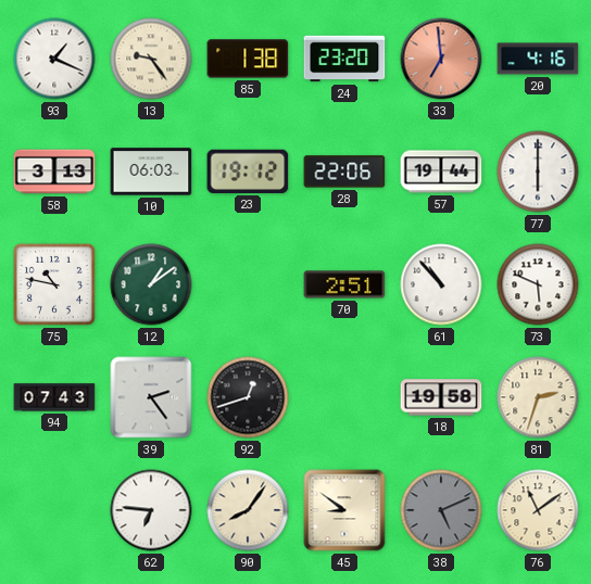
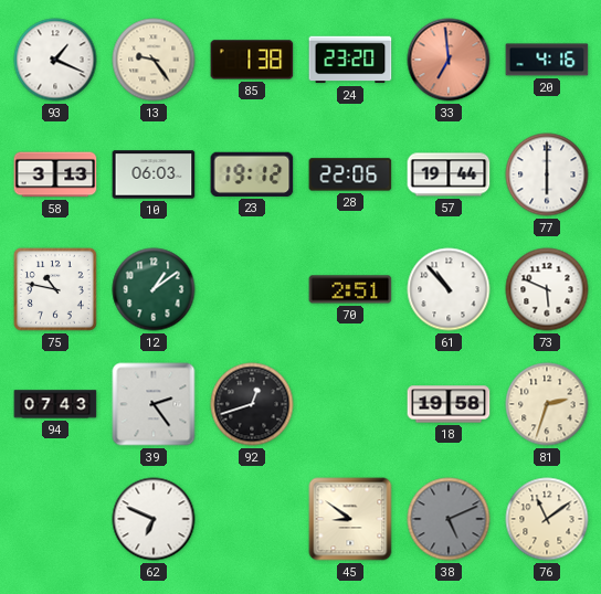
62: 6:46 -> 6:49
90: 8:06 -> none
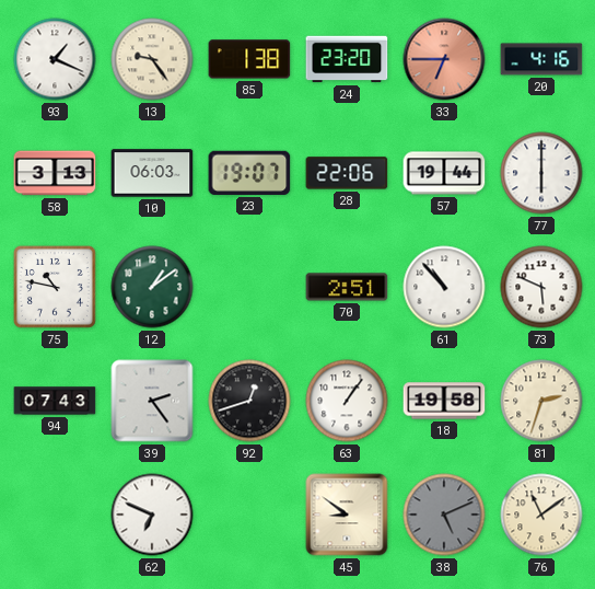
33: 6:59 -> 6:45
23: 19:12 -> 19:07
63: none -> 1:06
